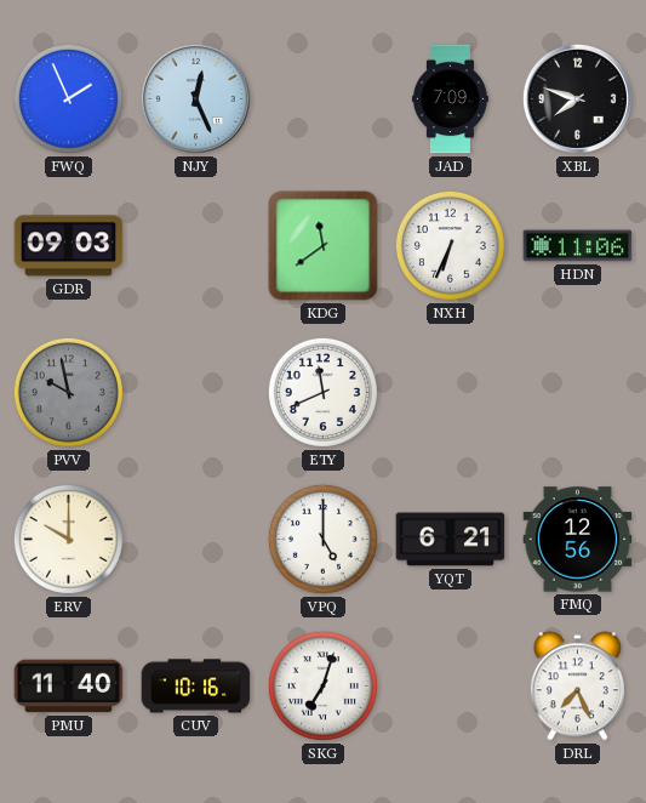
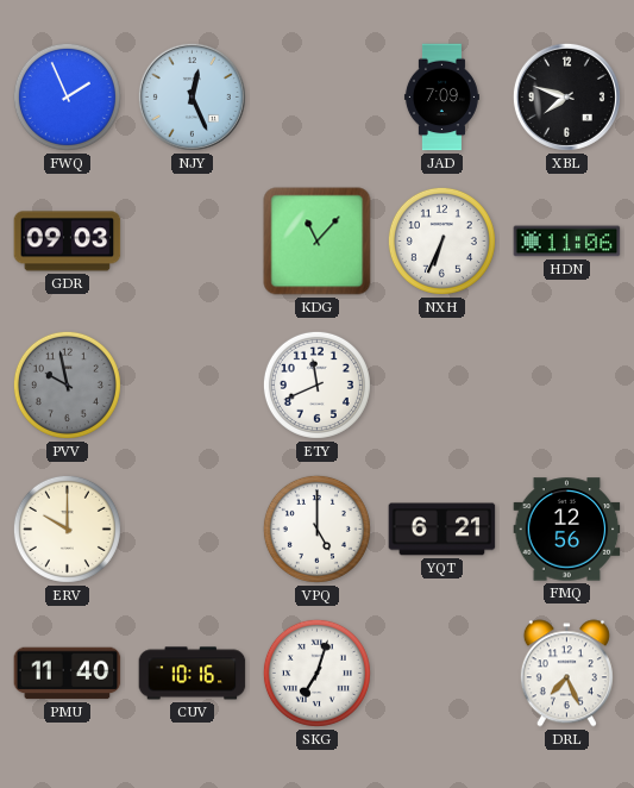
KDG: 11:39 -> 11:07
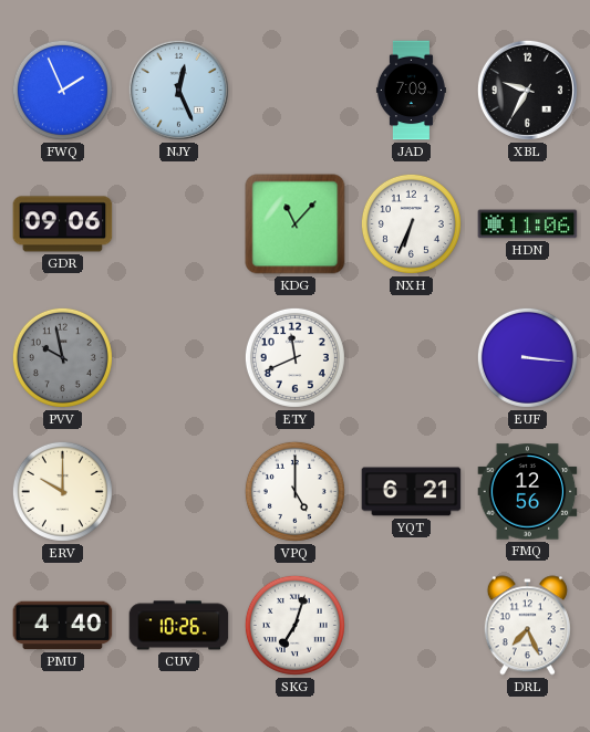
XBL: 7:48 -> 9:35
GDR: 09:03 -> 09:06
EUF: none -> 3:16
PMU: 11:40 -> 4:40
CUV: 10:16 -> 10:26
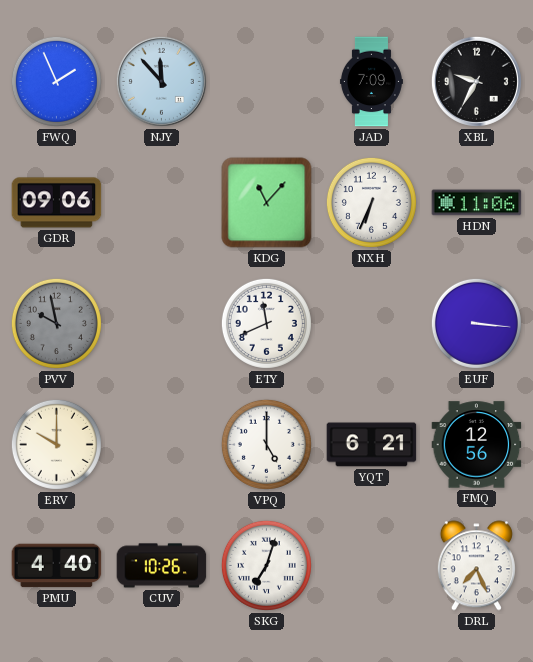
NJY: 12:26 -> 11:53
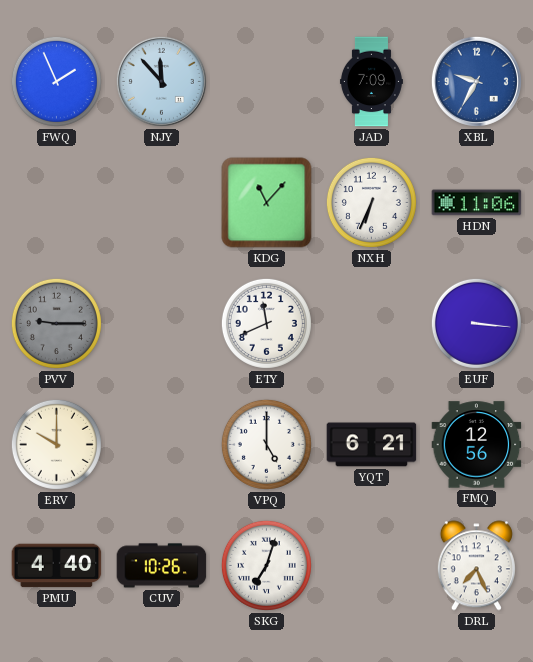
XBL dial: black -> blue
GDR: 09:06 -> none
PVV: 9:58 -> 9:15
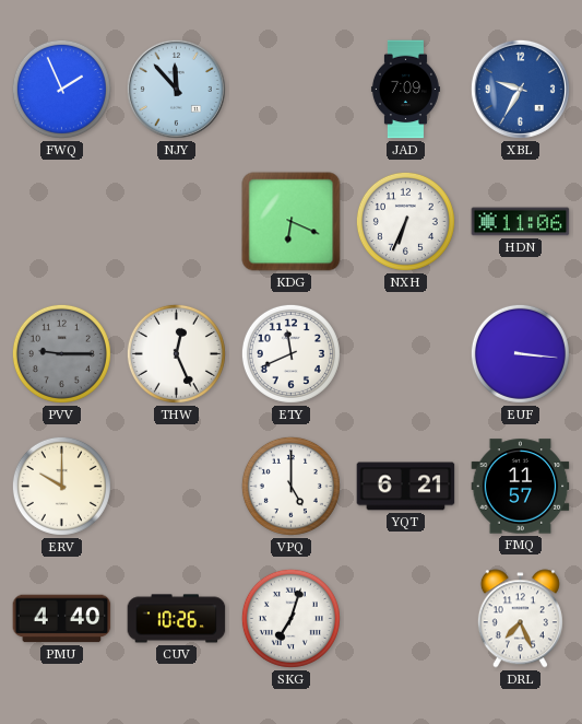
KDG: 11:07 -> 6:19
THW: none -> 12:26
FMQ: 12:56 -> 11:57
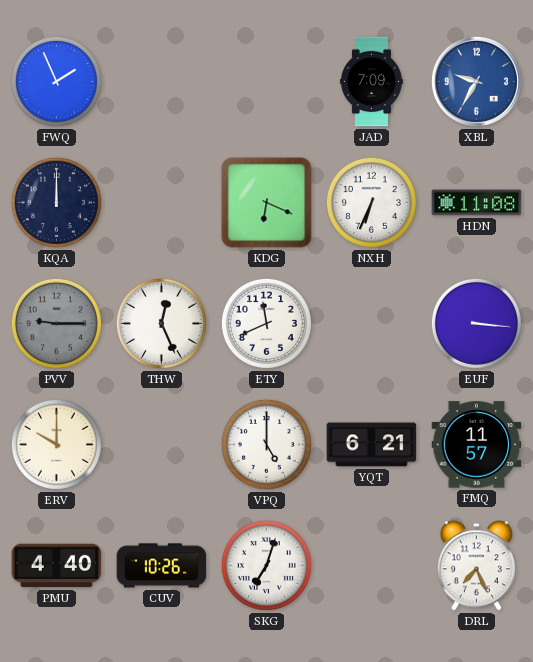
NJY: 11:53 -> none
KQA: none -> 12:00
HDN: 11:06 -> 11:08
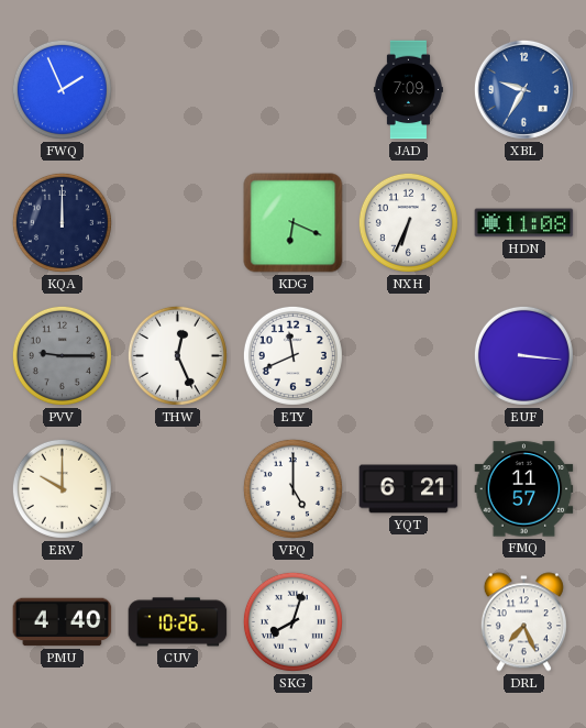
SKG: 7:03 -> 8:03
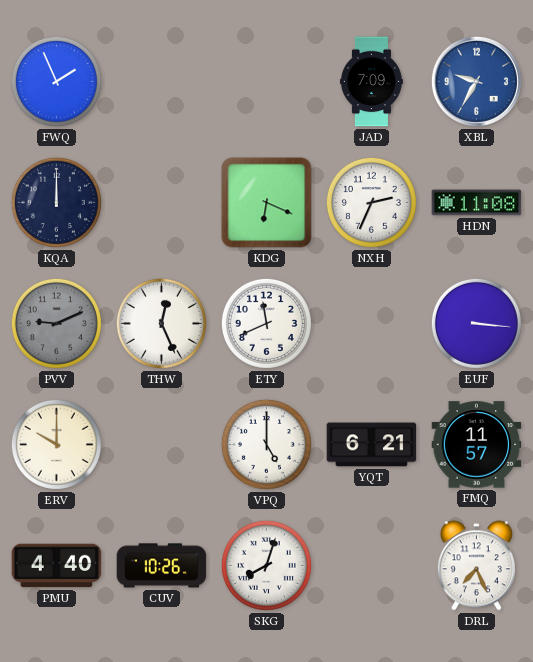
NXH: 6:34 -> 2:34
PVV: 9:15 -> 9:11
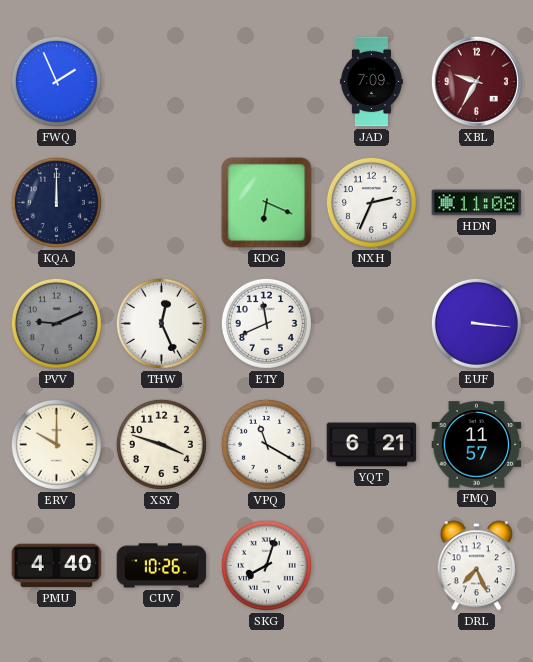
XBL dial: blue -> burgundy
XSY: none -> 3:48
VPQ: 5:00 -> 11:20
